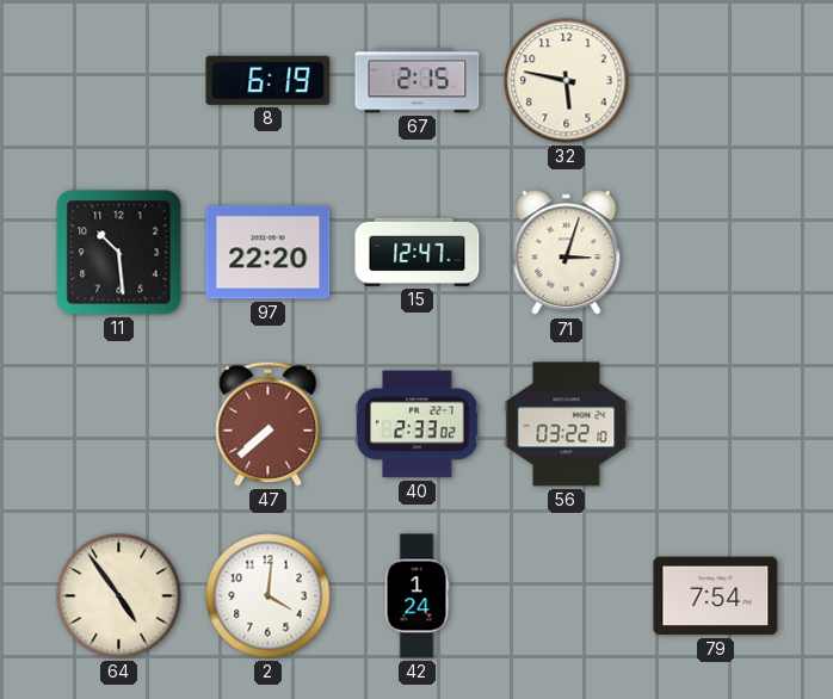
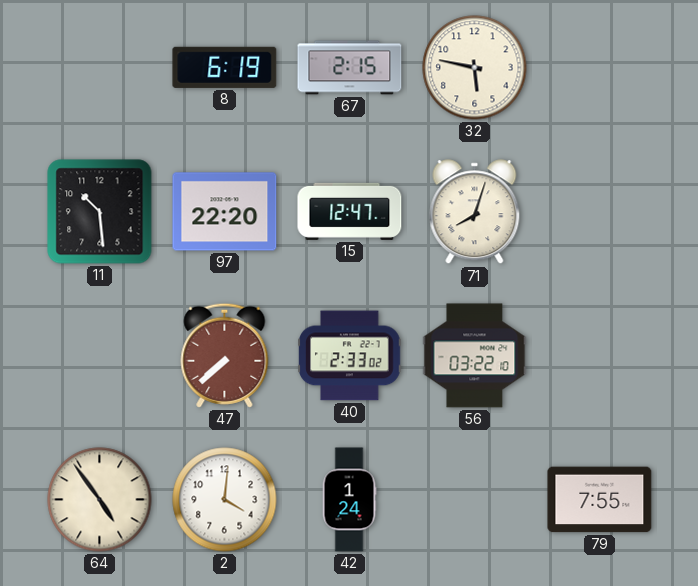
71: 3:03 -> 8:03
79: 7:54 -> 7:55
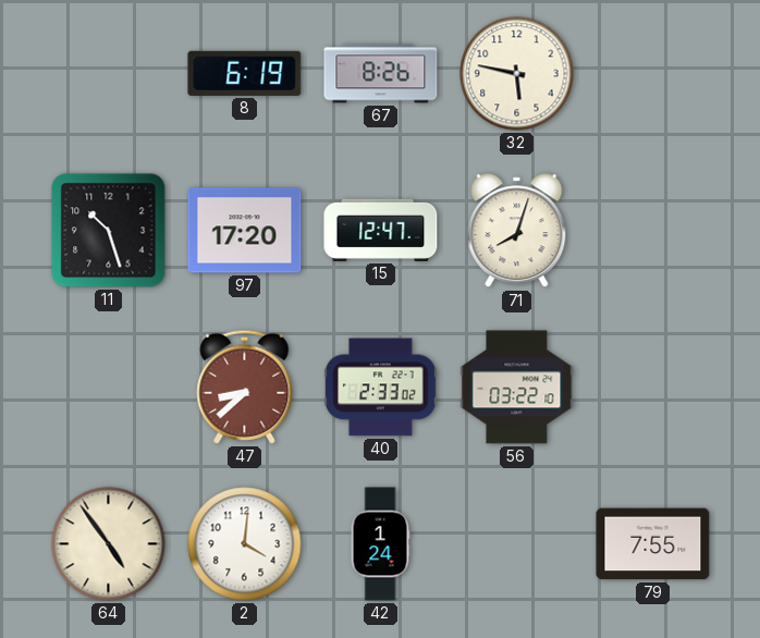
67: 2:15 -> 8:26
11: 10:29 -> 10:27
97: 22:20 -> 17:20
47: 7:38 -> 8:38
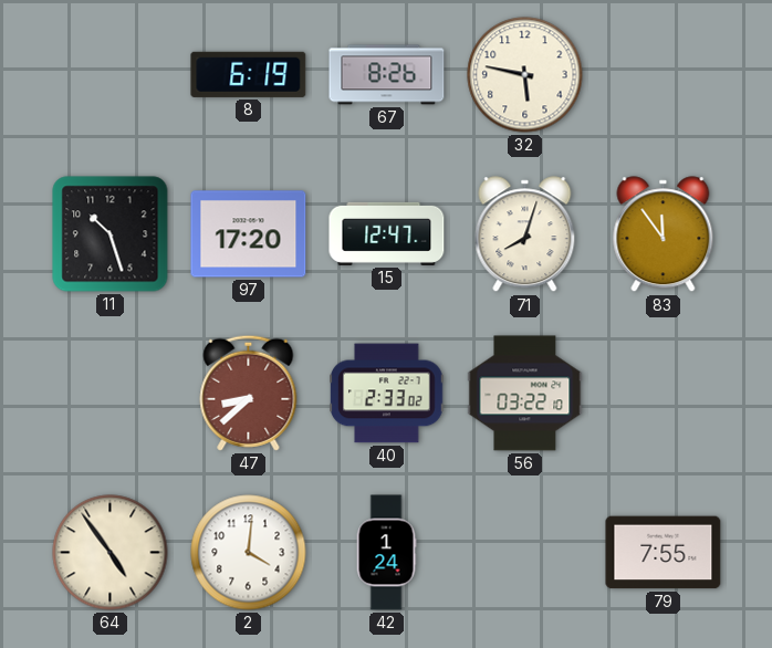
83: none -> 11:54
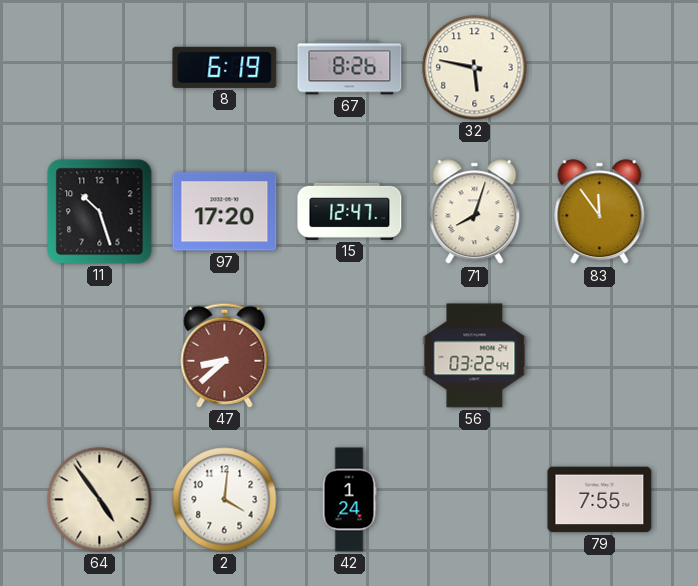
40: 2:33 -> none
56: 03:22:10 -> 03:22:44
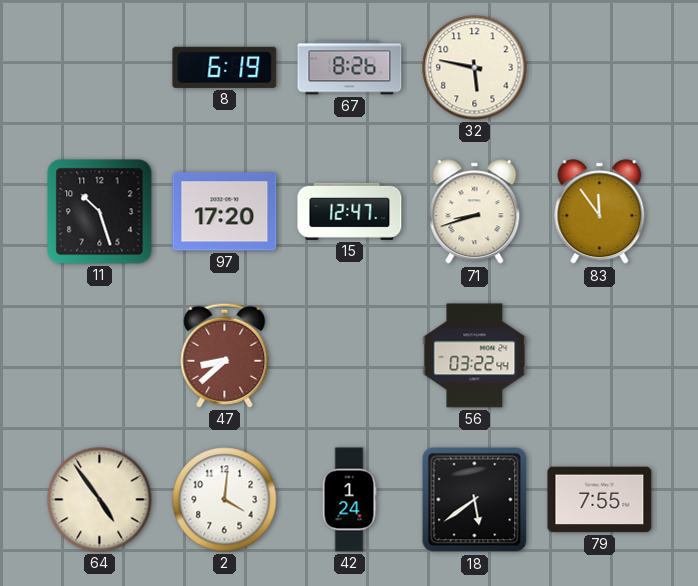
71: 8:03 -> 8:42
18: none -> 5:39
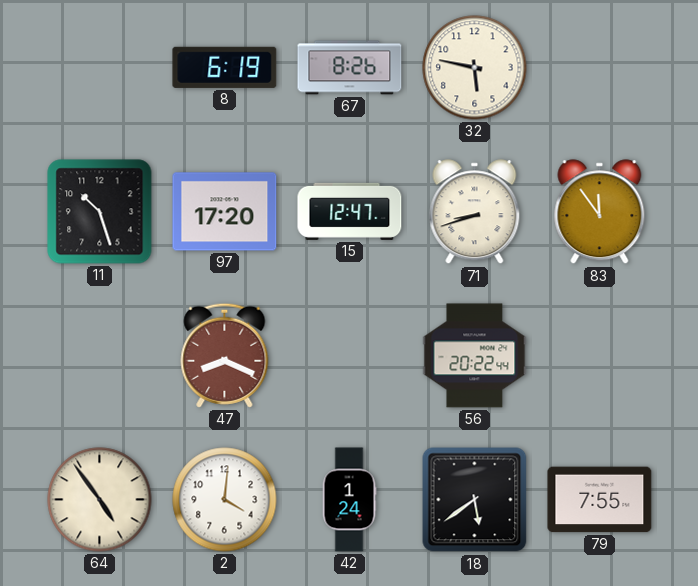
47: 8:38 -> 8:19
56: 03:22 -> 20:22
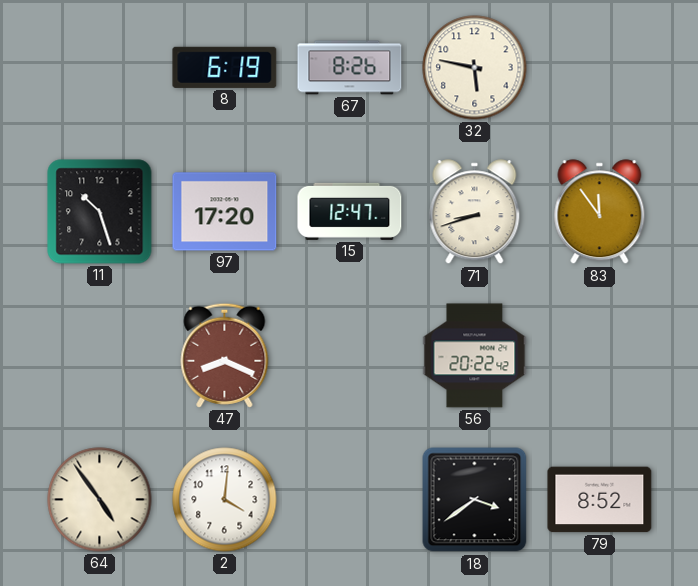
56: 20:22:44 -> 20:22:42
42: 1:24 -> none
18: 5:39 -> 3:39
79: 7:55 -> 8:52
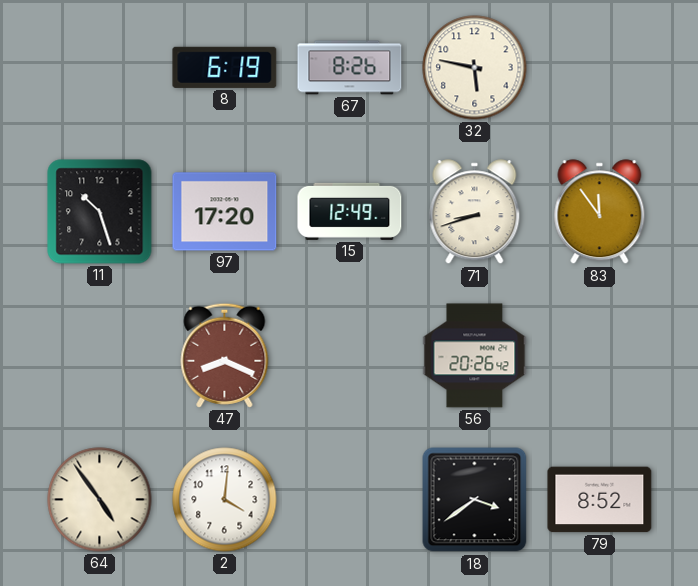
15: 12:47 -> 12:49
56: 20:22 -> 20:26
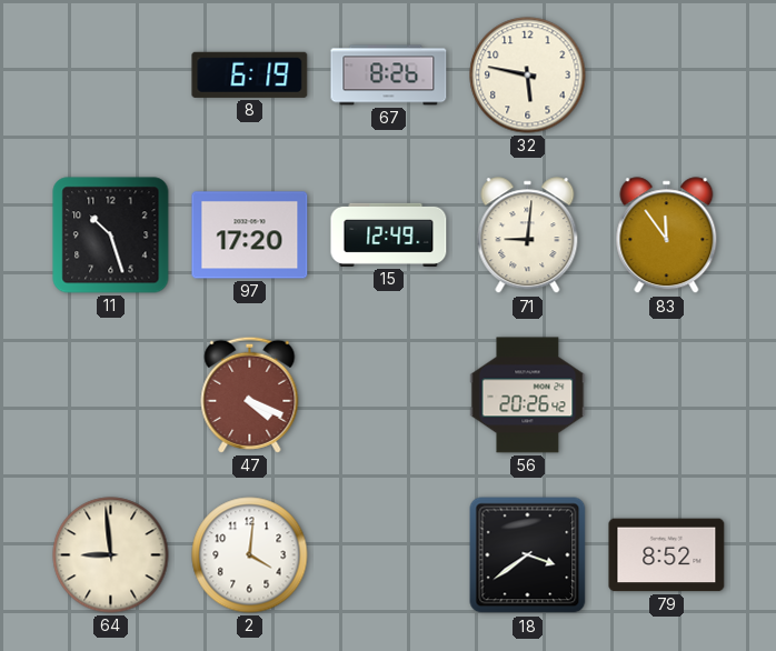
71: 8:42 -> 9:01
47: 8:19 -> 4:19
64: 4:54 -> 8:59
